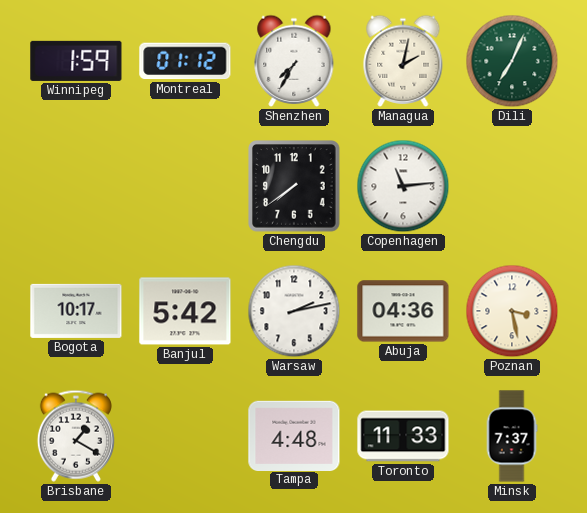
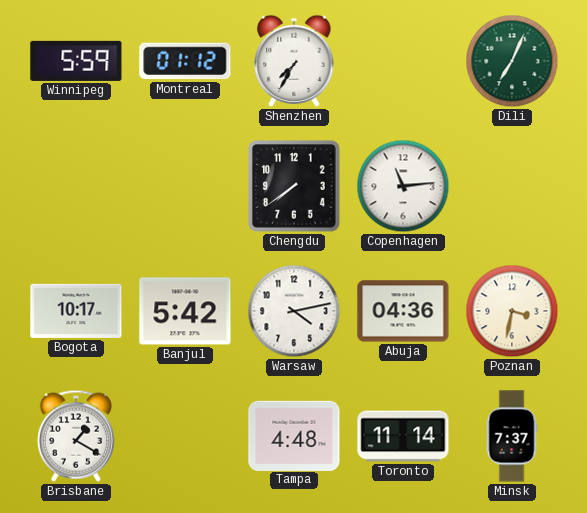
Winnipeg: 1:59 -> 5:59
Managua: 2:02 -> none
Warsaw: 2:13 -> 4:13
Poznan: 3:28 -> 3:32
Toronto: 11:33 -> 11:14
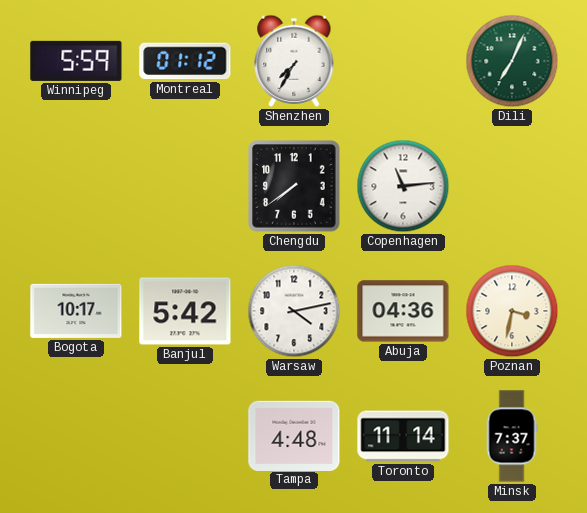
Brisbane: 1:20 -> none
